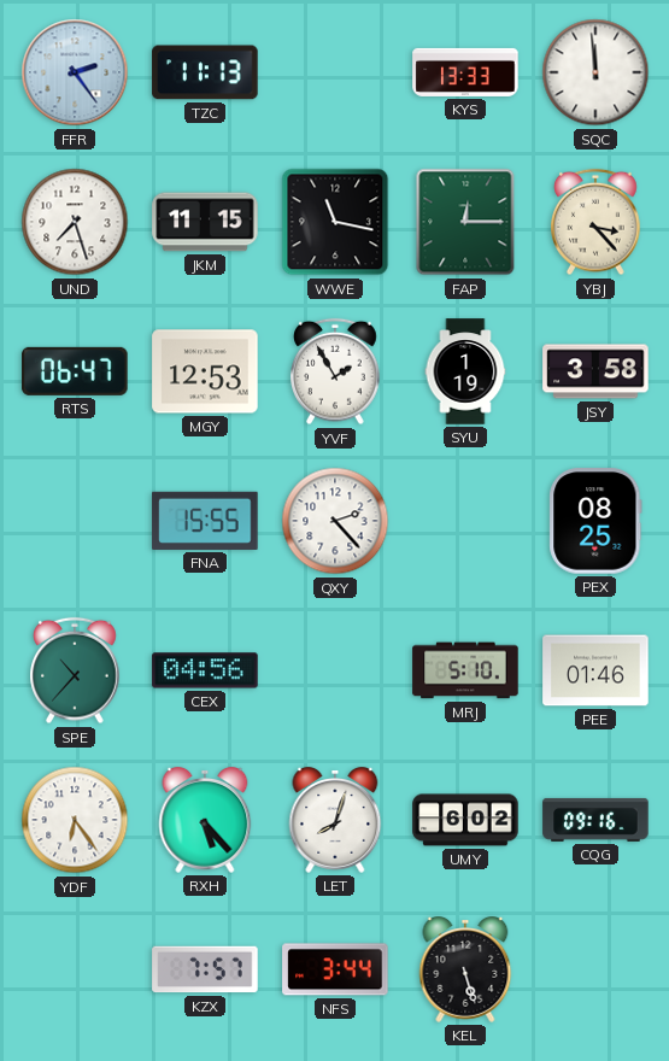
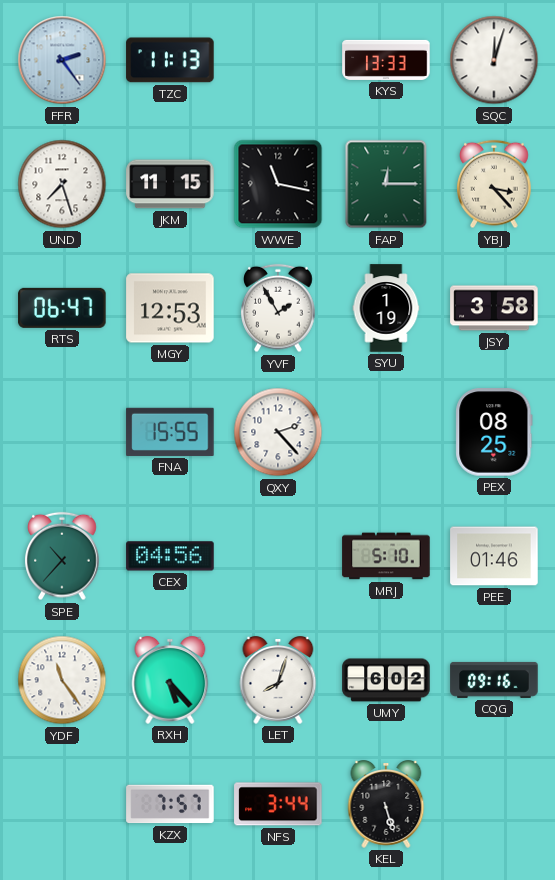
SQC: 11:59 -> 12:03
YDF: 6:24 -> 11:24
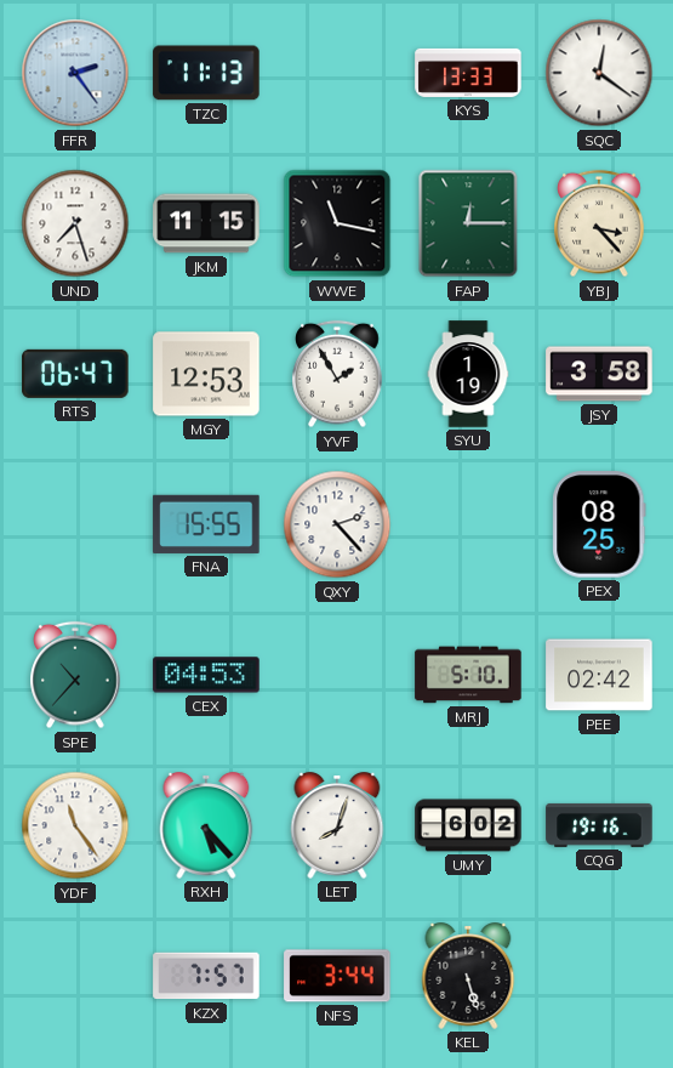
SQC: 12:03 -> 12:21
CEX: 04:56 -> 04:53
PEE: 01:46 -> 02:42
CQG: 09:16 -> 19:16
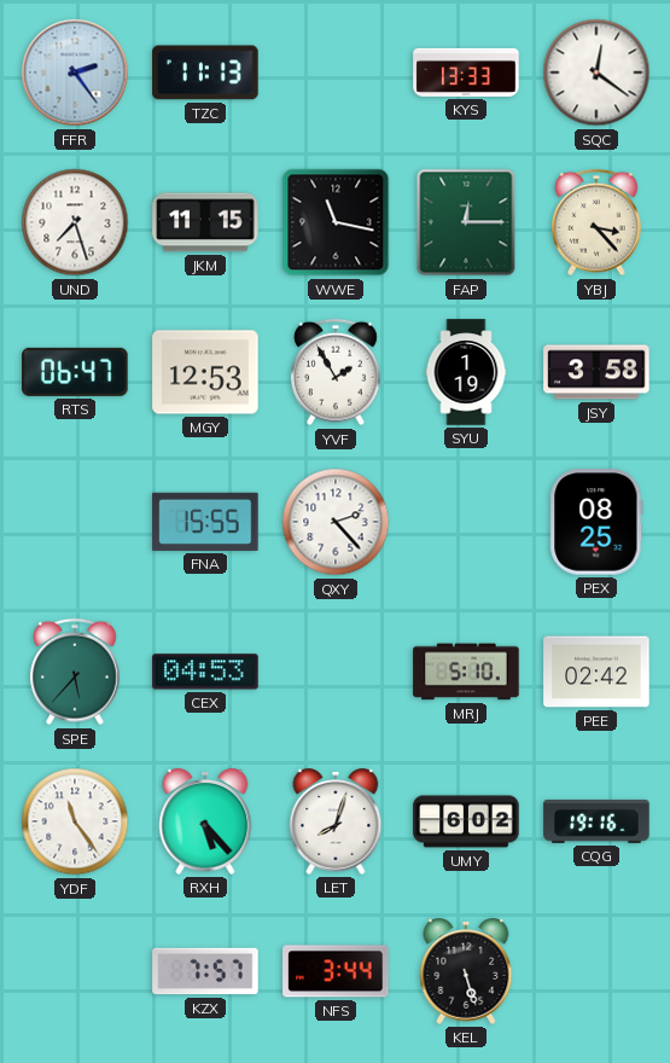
SPE: 10:37 -> 5:37
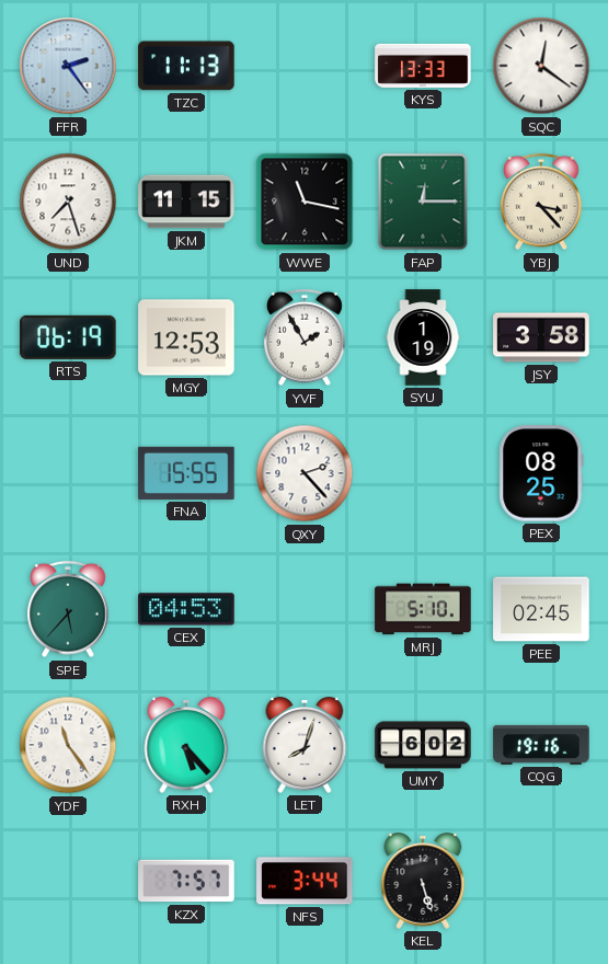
RTS: 06:47 -> 06:19
PEE: 02:42 -> 02:45
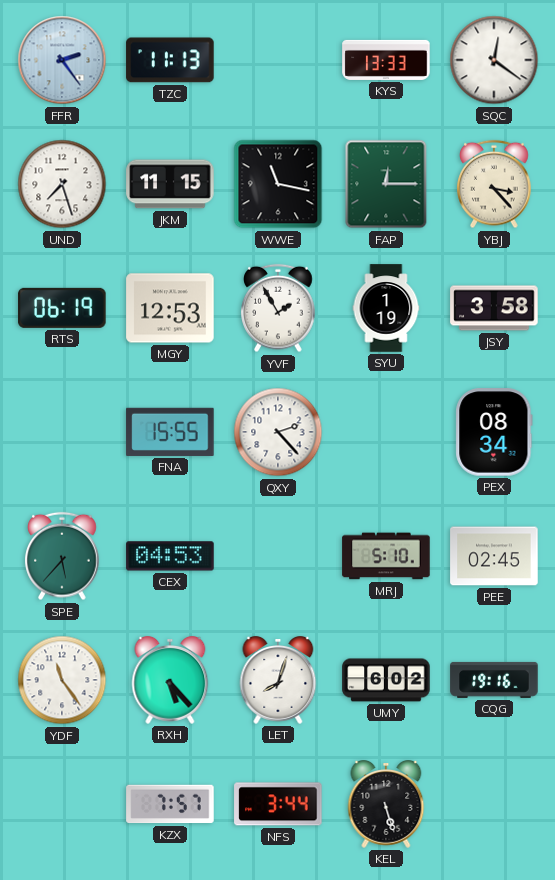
PEX: 08:25 -> 08:34
